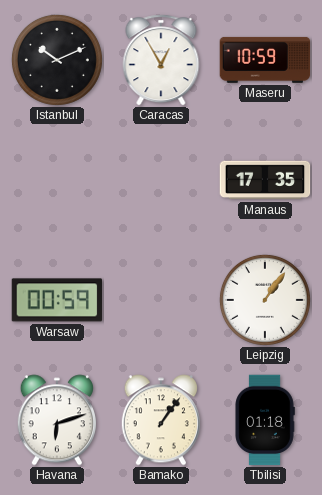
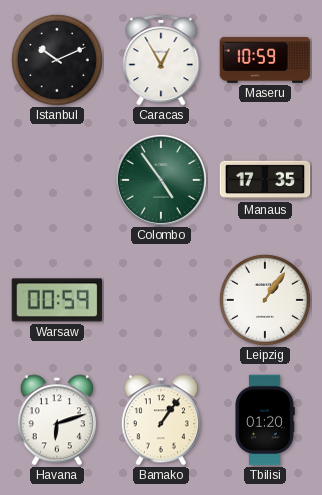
Colombo: none -> 4:54
Tbilisi: 01:18 -> 01:20
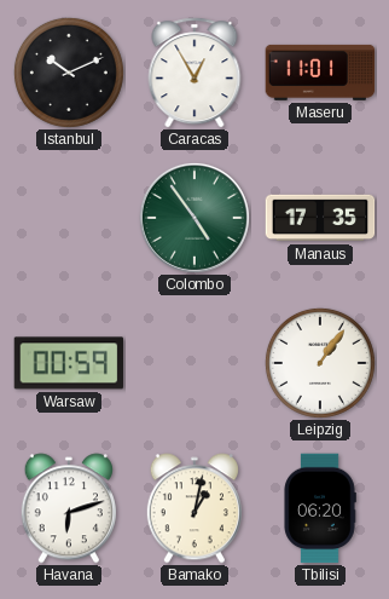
Maseru: 10:59 -> 11:01
Bamako: 1:06 -> 1:02
Tbilisi: 01:20 -> 06:20
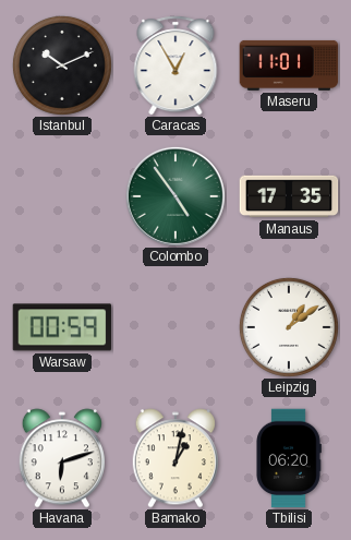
Leipzig: 1:06 -> 1:09
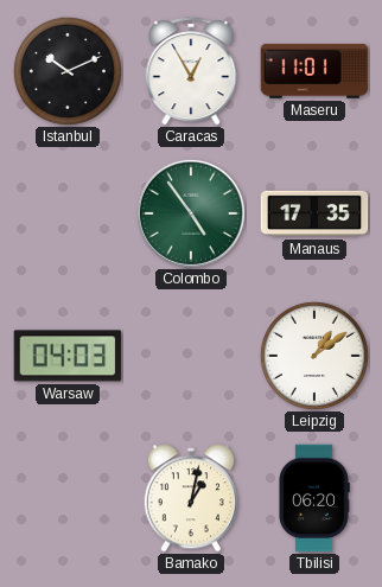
Warsaw: 00:59 -> 04:03
Havana: 6:12 -> none
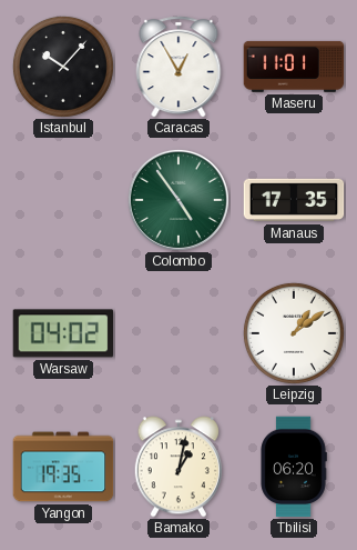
Istanbul: 10:11 -> 10:07
Warsaw: 04:03 -> 04:02
Yangon: none -> 19:35
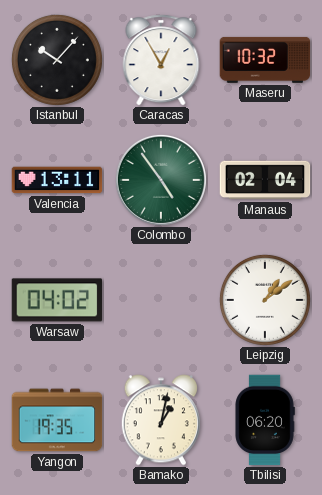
Maseru: 11:01 -> 10:32
Valencia: none -> 13:11
Manaus: 17:35 -> 02:04
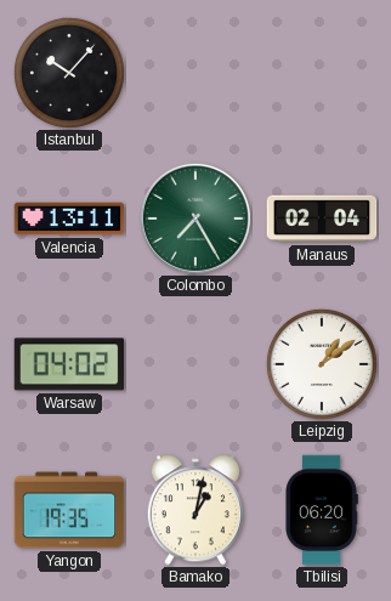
Caracas: 12:55 -> none
Maseru: 10:32 -> none
Colombo: 4:54 -> 7:25
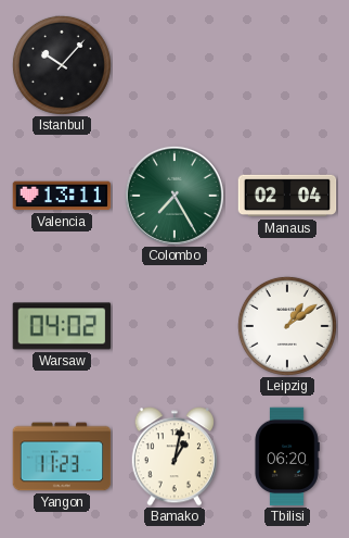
Yangon: 19:35 -> 11:23
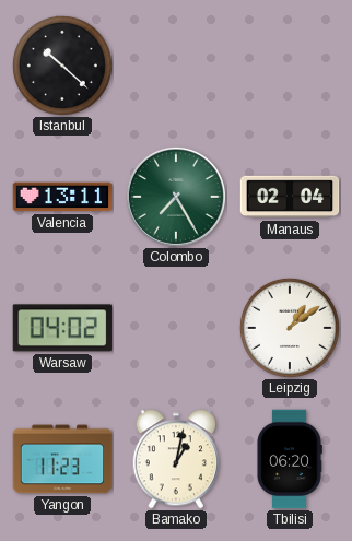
Istanbul: 10:07 -> 10:22
